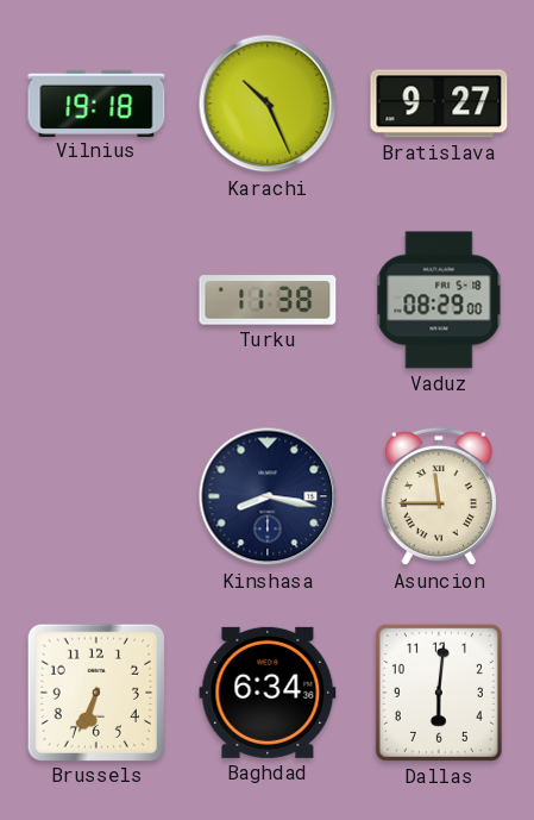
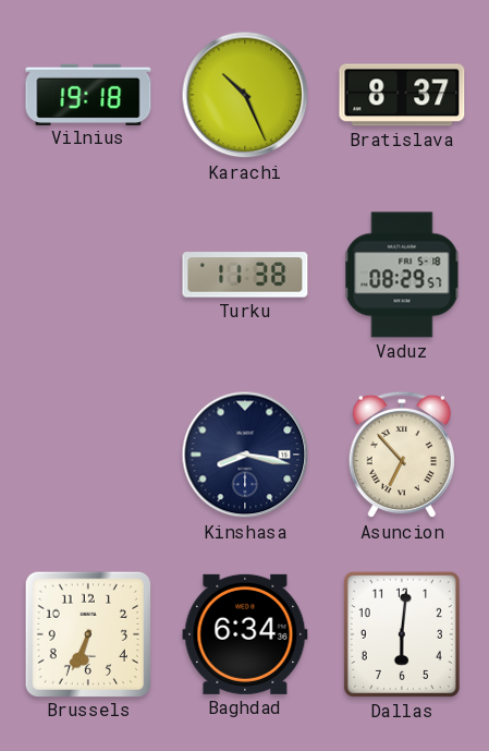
Bratislava: 9:27 -> 8:37
Vaduz: 08:29:00 -> 08:29:57
Asuncion: 11:45 -> 6:53
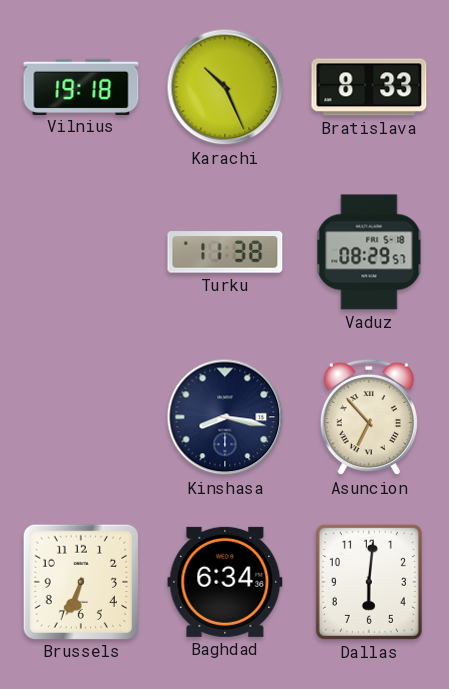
Bratislava: 8:37 -> 8:33
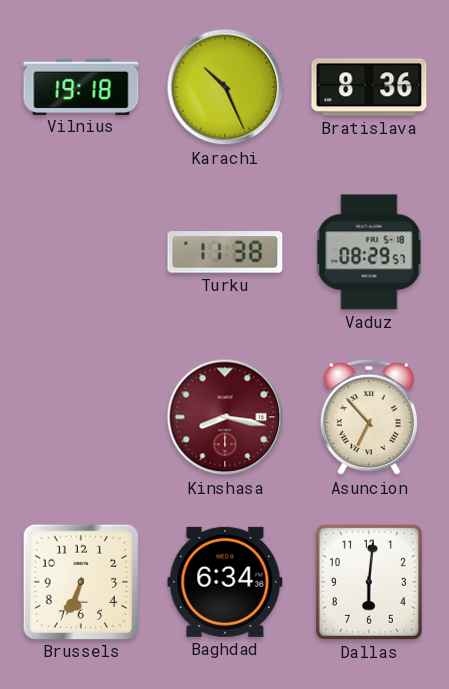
Bratislava: 8:33 -> 8:36
Kinshasa dial: navy -> burgundy
